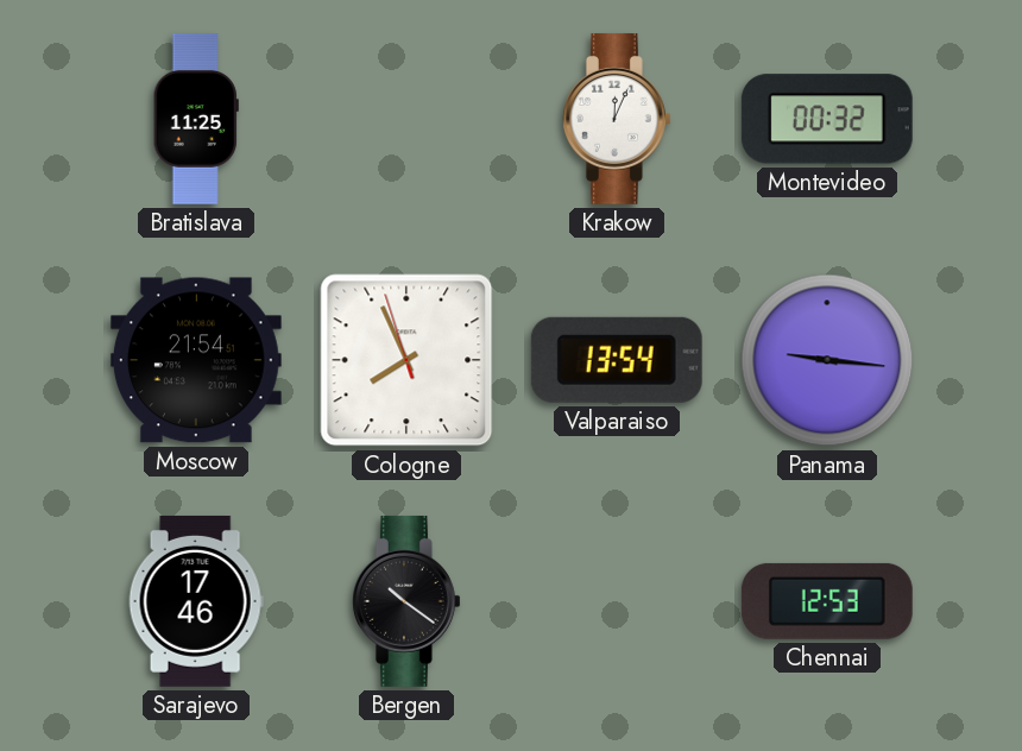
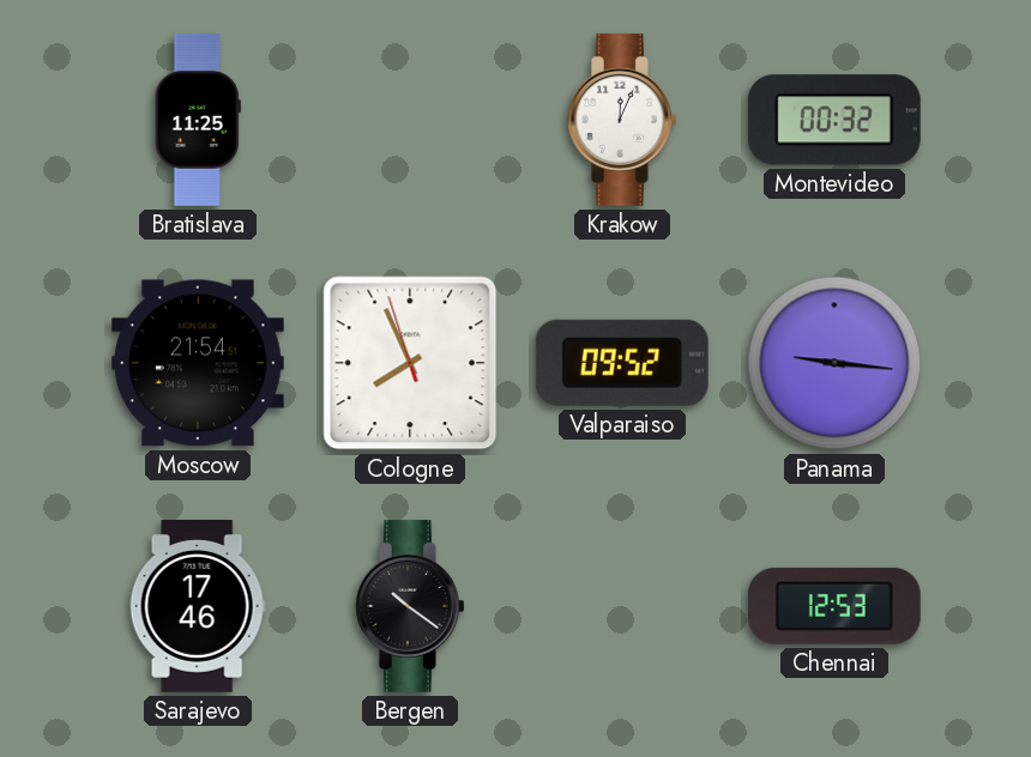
Valparaiso: 13:54 -> 09:52
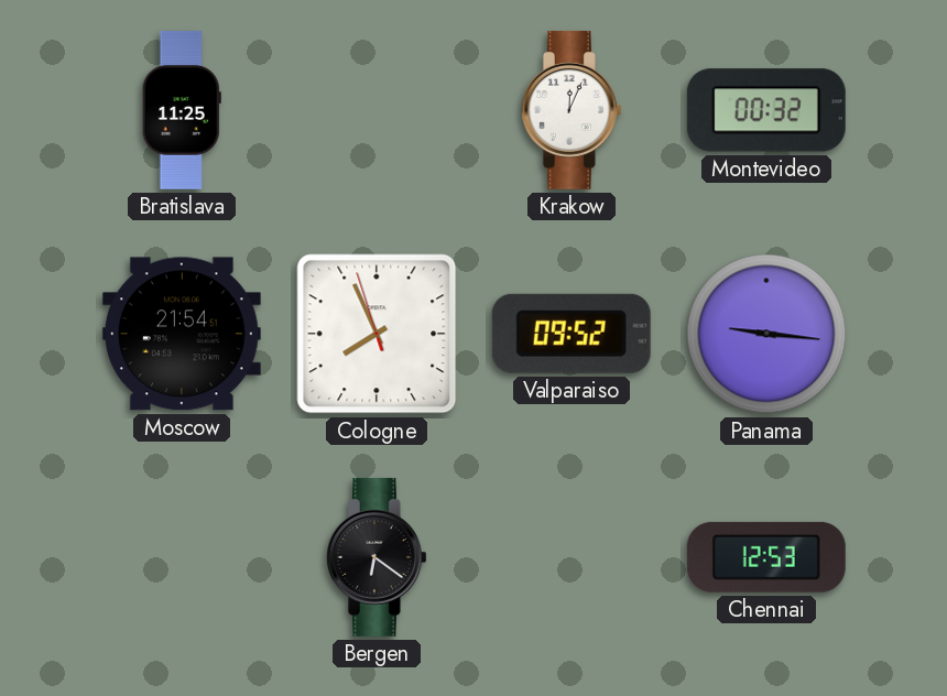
Sarajevo: 17:46 -> none
Bergen: 10:21 -> 6:21
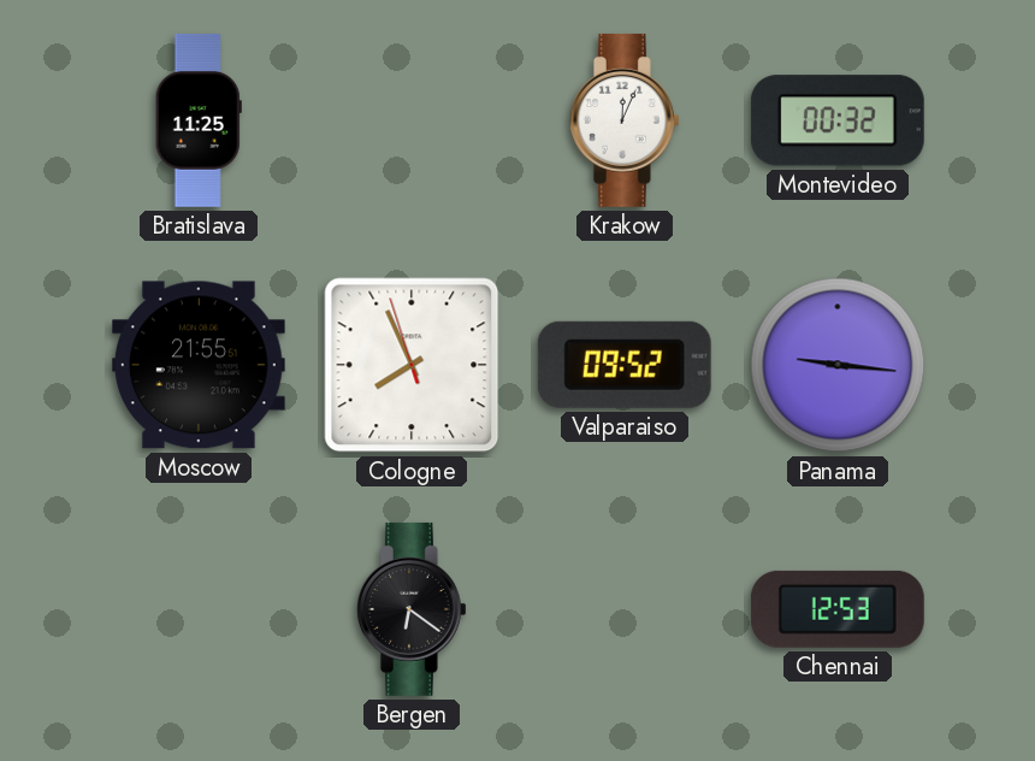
Moscow: 21:54 -> 21:55
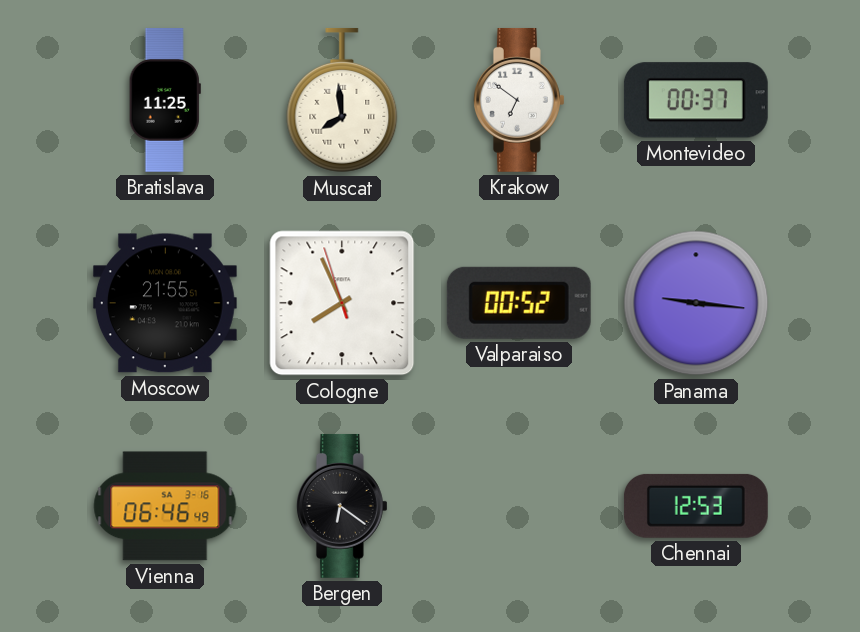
Muscat: none -> 7:59
Krakow: 12:04 -> 6:51
Montevideo: 00:32 -> 00:37
Valparaiso: 09:52 -> 00:52
Vienna: none -> 06:46
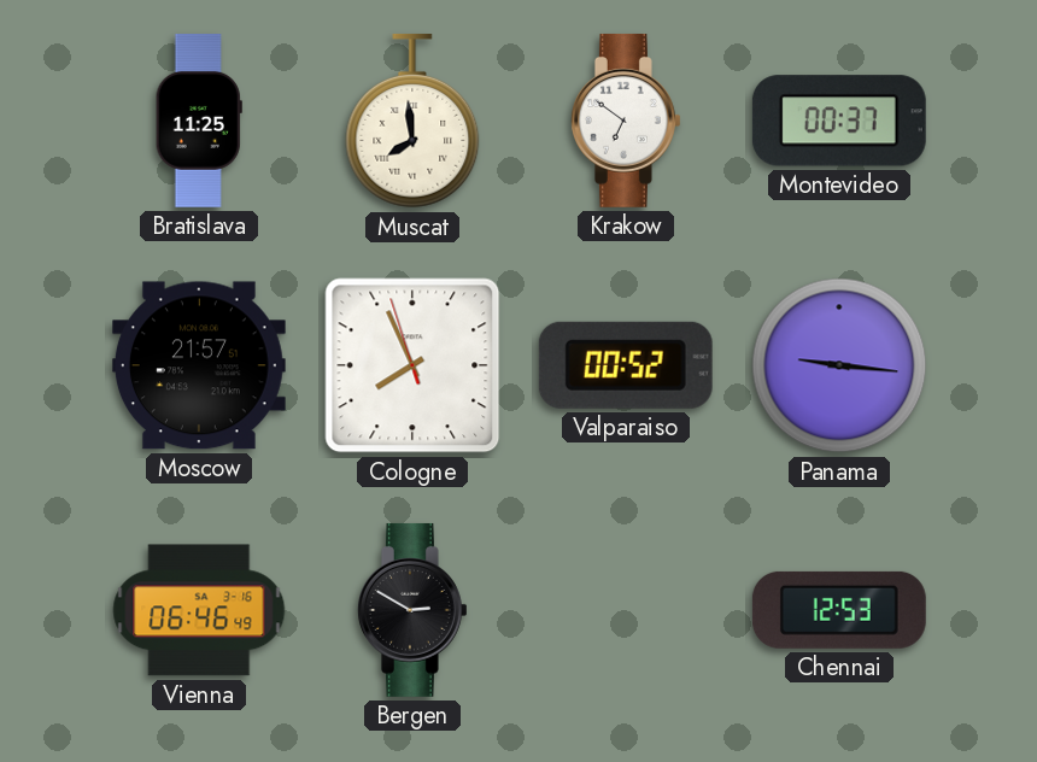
Moscow: 21:55 -> 21:57
Bergen: 6:21 -> 2:50
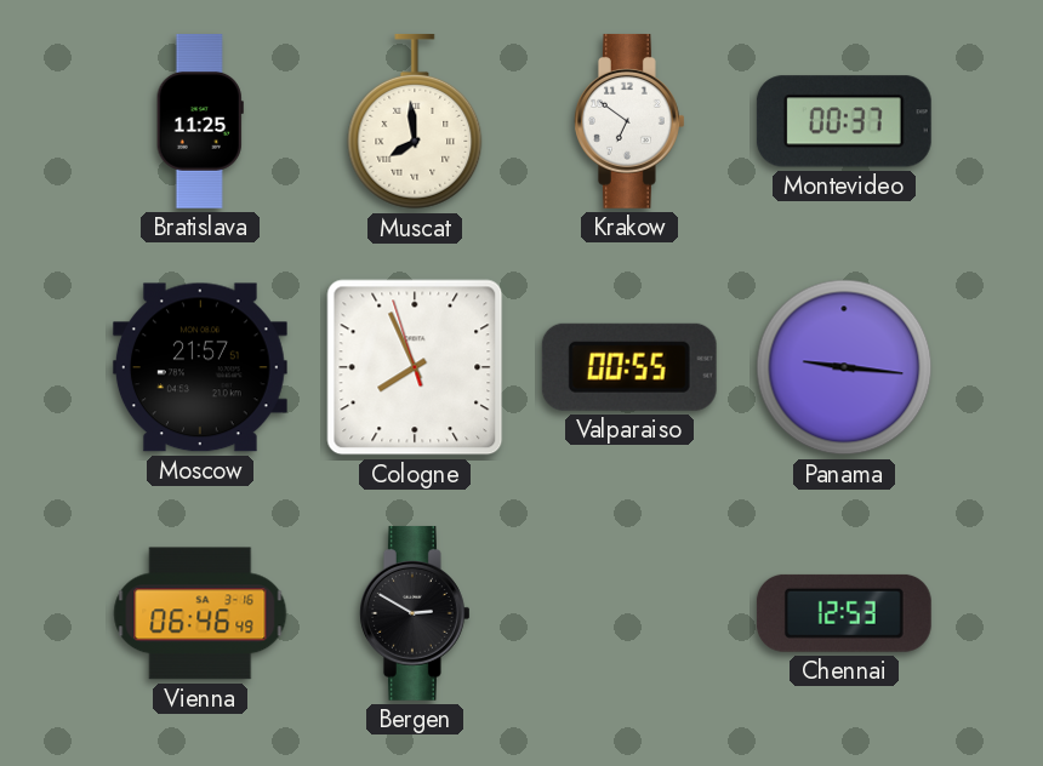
Valparaiso: 00:52 -> 00:55
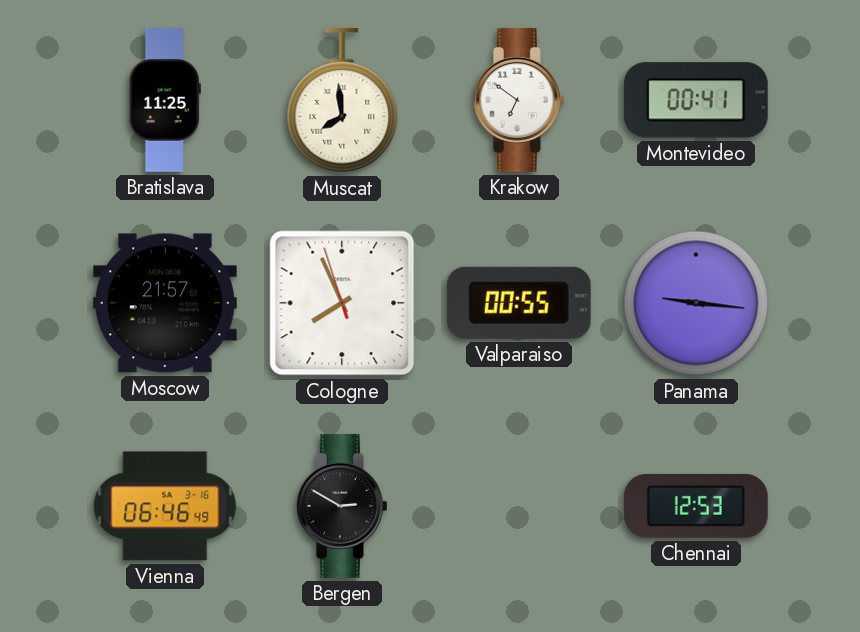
Montevideo: 00:37 -> 00:41
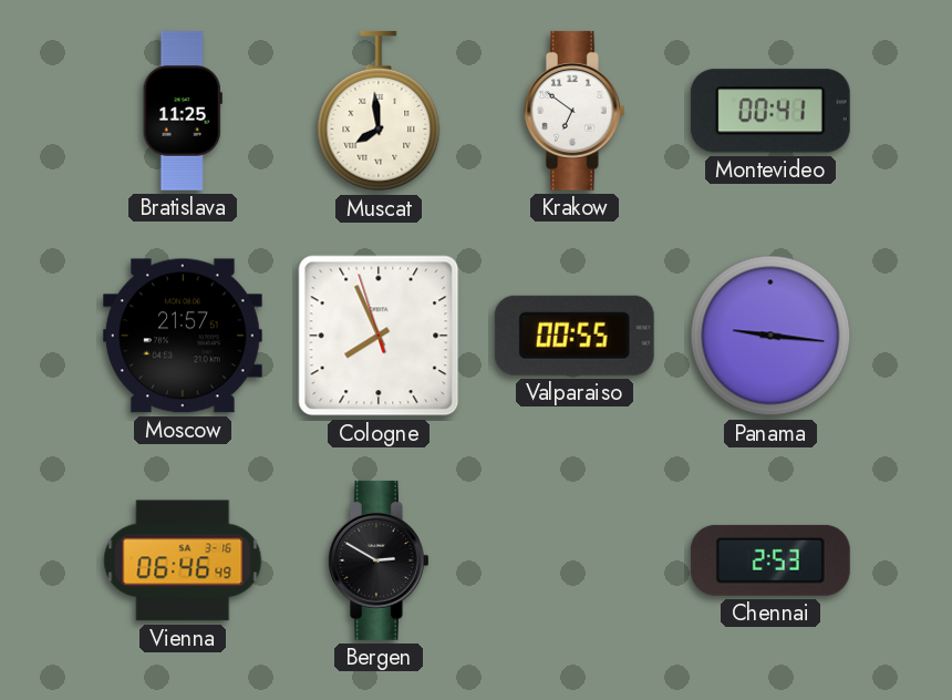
Chennai: 12:53 -> 2:53
